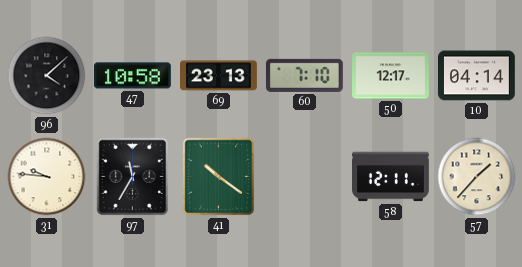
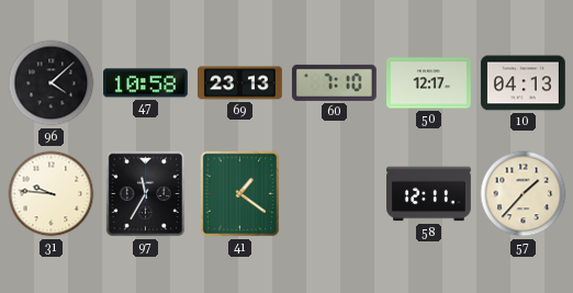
10: 04:14 -> 04:13
41: 10:21 -> 1:21
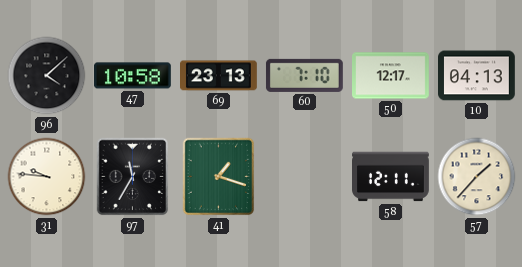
41: 1:21 -> 1:18
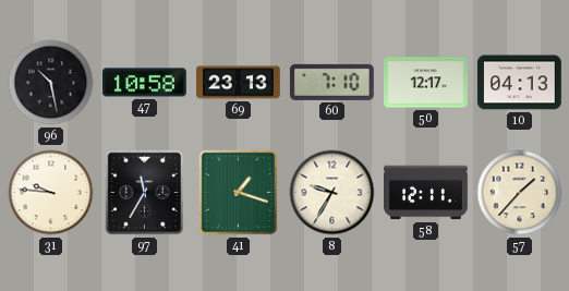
96: 4:08 -> 10:28
8: none -> 9:35
